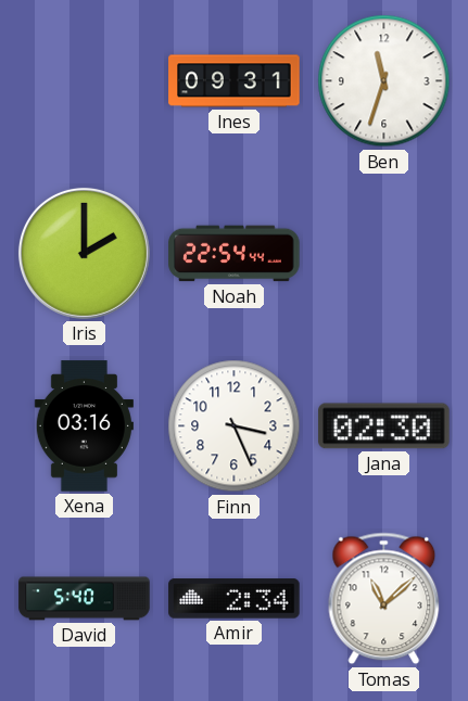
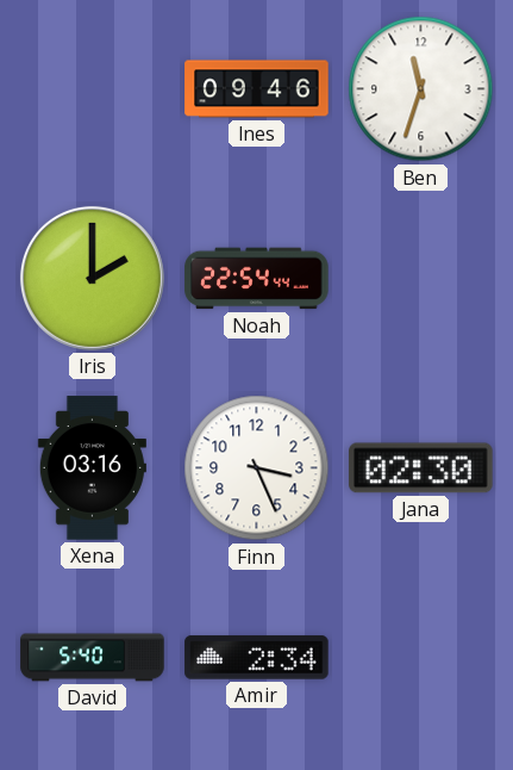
Ines: 09:31 -> 09:46
Tomas: 11:08 -> none
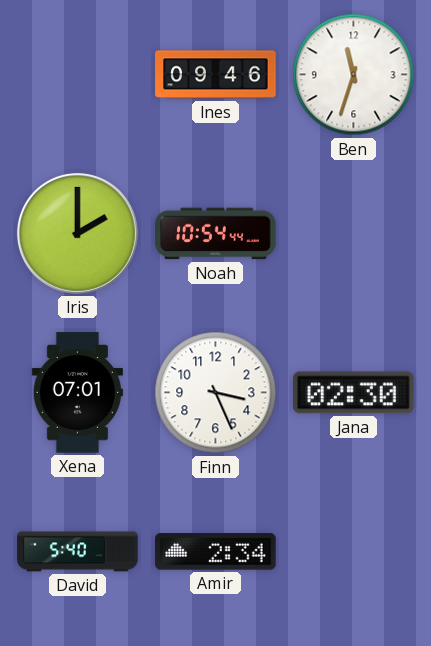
Noah: 22:54 -> 10:54
Xena: 03:16 -> 07:01
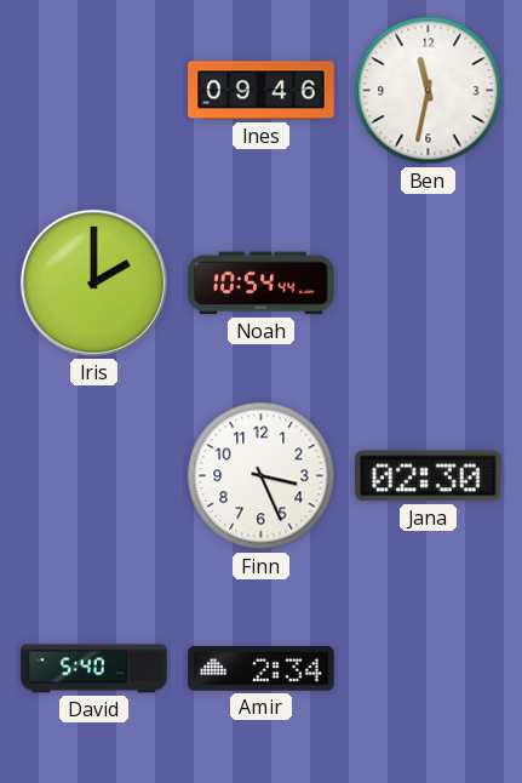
Ben: 11:33 -> 11:32
Xena: 07:01 -> none
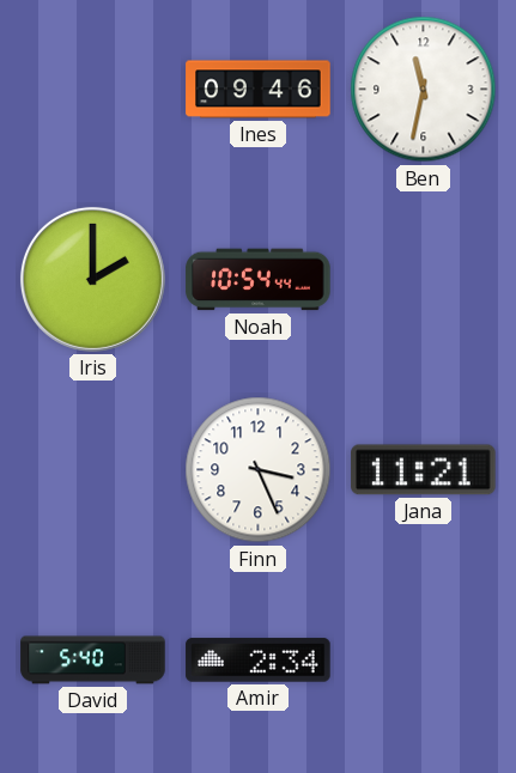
Jana: 02:30 -> 11:21
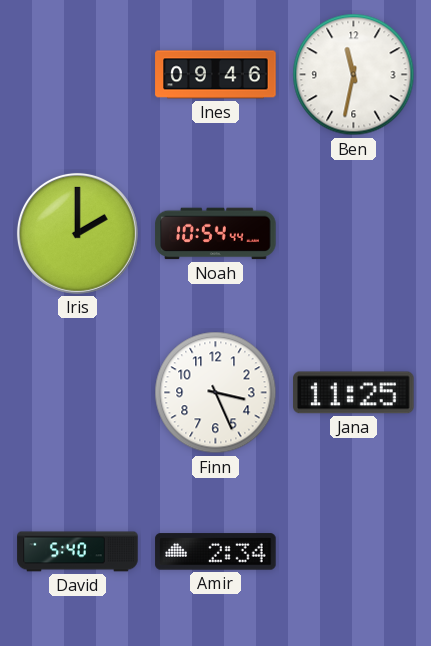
Jana: 11:21 -> 11:25
